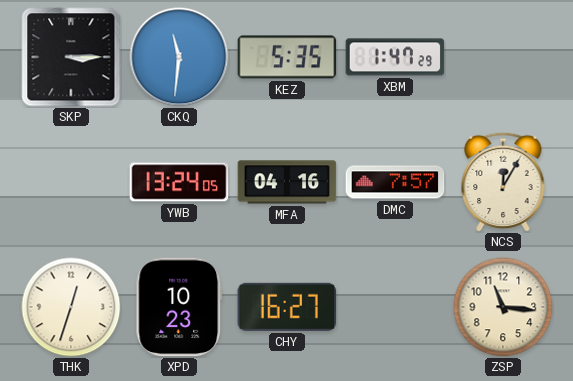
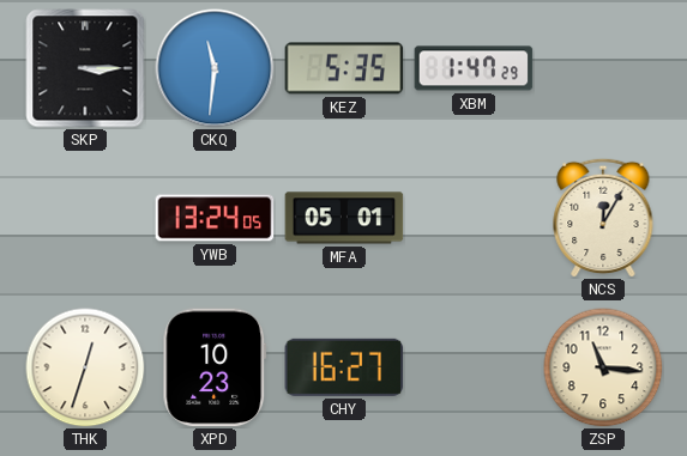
MFA: 04:16 -> 05:01
DMC: 7:57 -> none
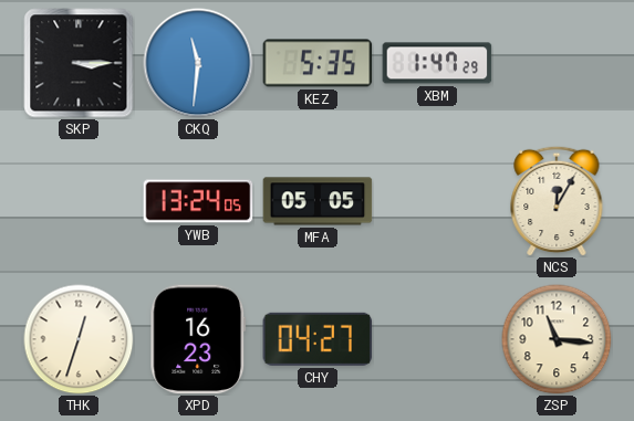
MFA: 05:01 -> 05:05
XPD: 10:23 -> 16:23
CHY: 16:27 -> 04:27
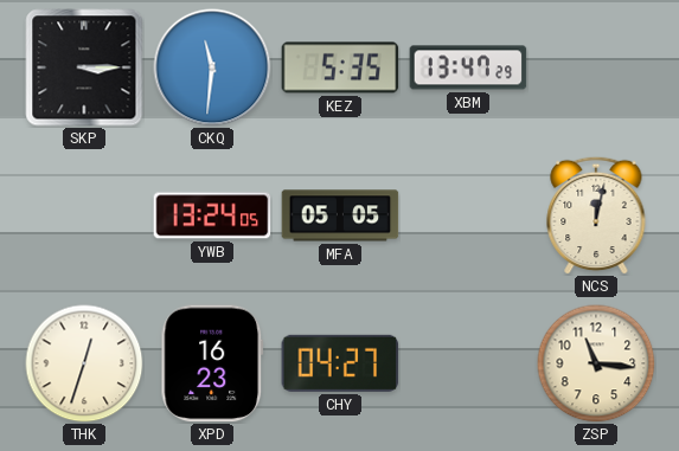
XBM: 1:47 -> 13:47
NCS: 12:05 -> 12:02
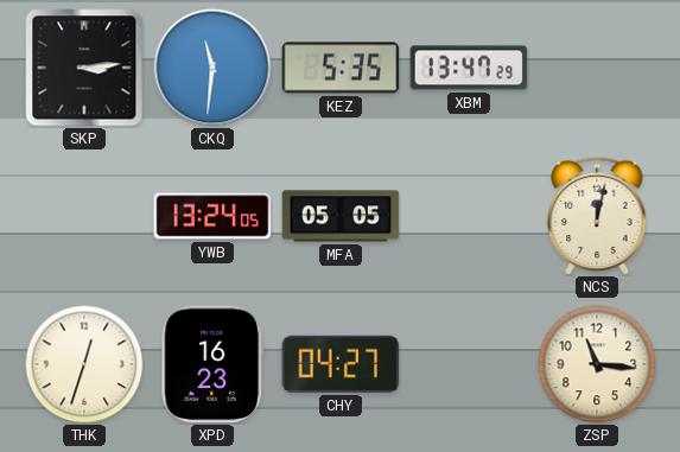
SKP: 3:15 -> 3:14
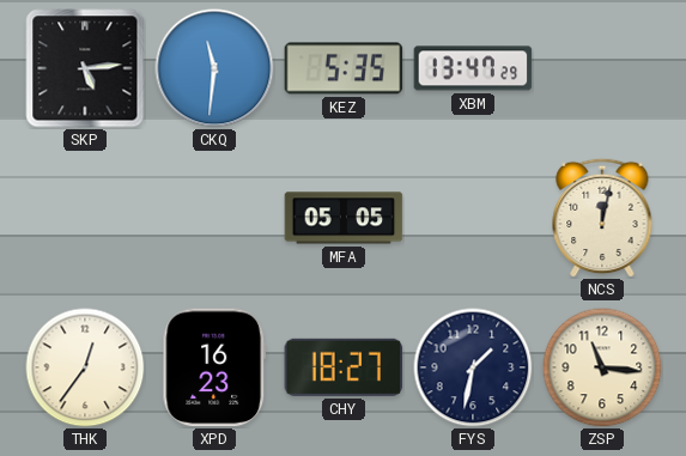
SKP: 3:14 -> 5:14
YWB: 13:24 -> none
THK: 12:33 -> 12:36
CHY: 04:27 -> 18:27
FYS: none -> 1:32
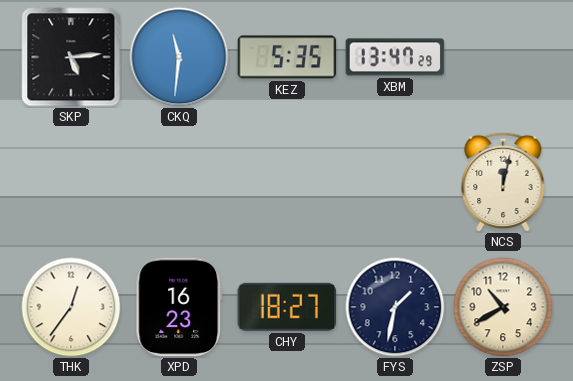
MFA: 05:05 -> none
ZSP: 11:16 -> 10:40
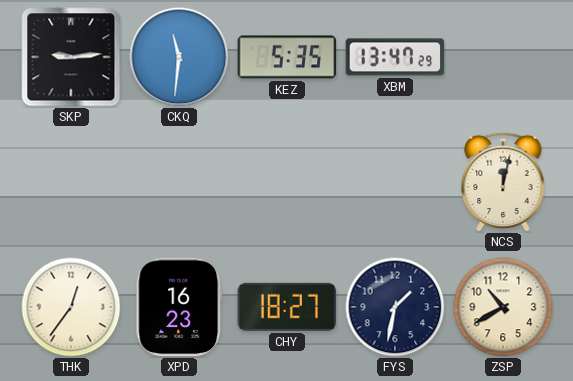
SKP: 5:14 -> 9:14
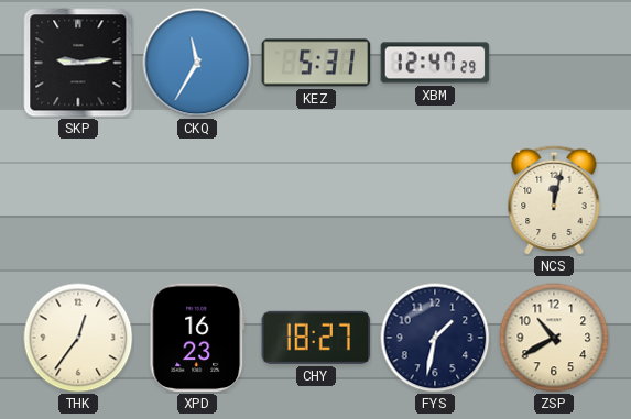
CKQ: 11:31 -> 11:35
KEZ: 5:35 -> 5:31
XBM: 13:47 -> 12:47
